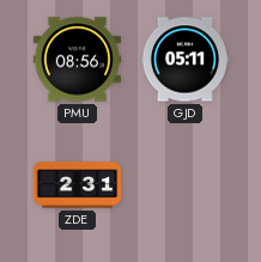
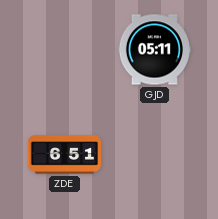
PMU: 08:56 -> none
ZDE: 2:31 -> 6:51
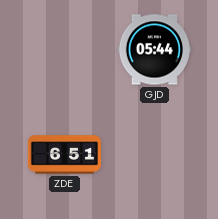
GJD: 05:11 -> 05:44
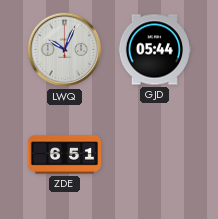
LWQ: none -> 10:04
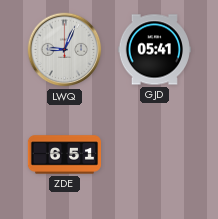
LWQ: 10:04 -> 9:04
GJD: 05:44 -> 05:41
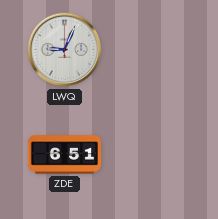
GJD: 05:41 -> none
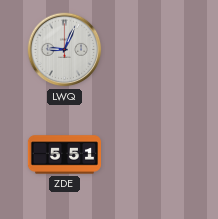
ZDE: 6:51 -> 5:51
